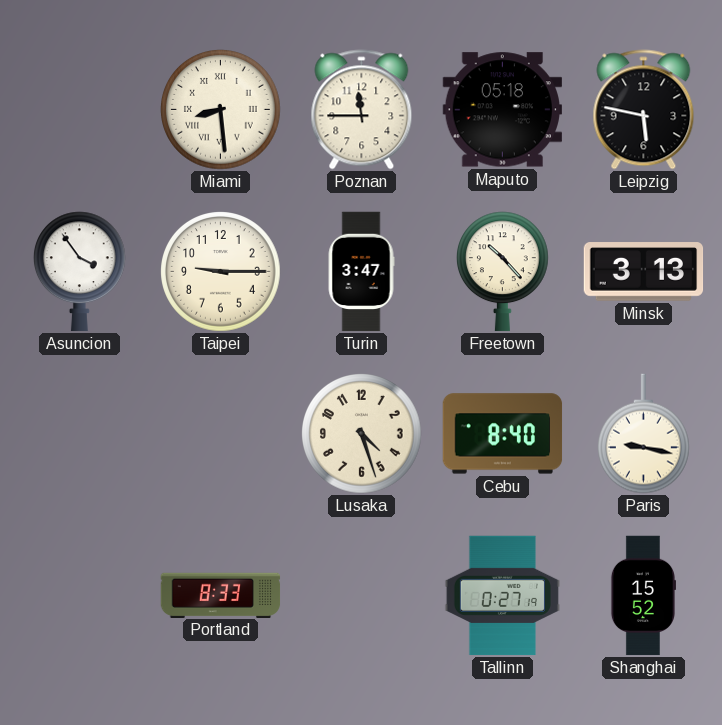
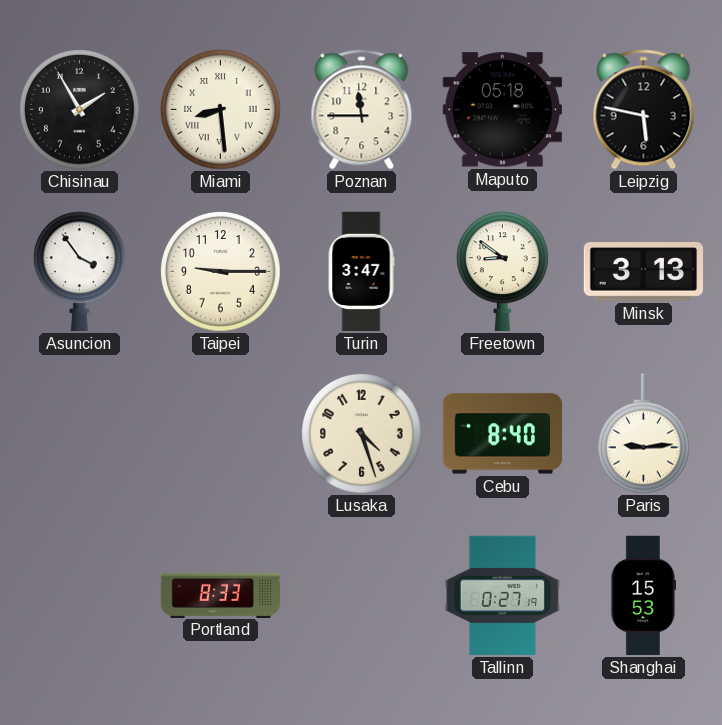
Chisinau: none -> 1:55
Freetown: 10:23 -> 8:51
Paris: 9:17 -> 9:14
Shanghai: 15:52 -> 15:53
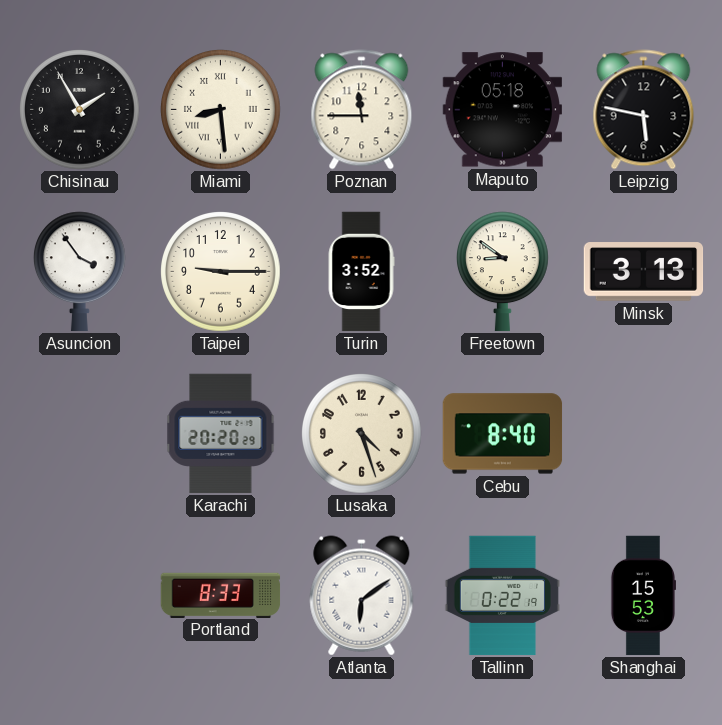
Turin: 3:47 -> 3:52
Karachi: none -> 20:20
Paris: 9:14 -> none
Atlanta: none -> 6:09
Tallinn: 0:27 -> 0:22
